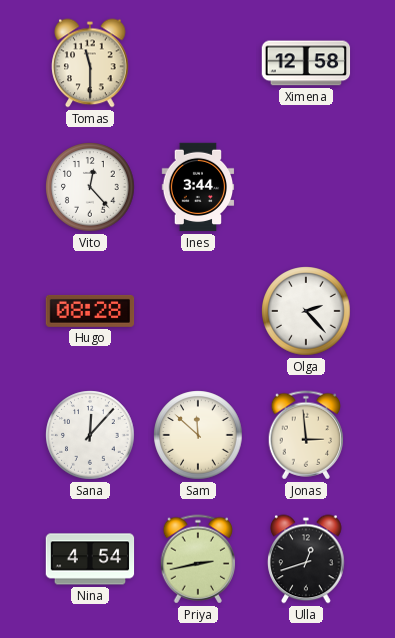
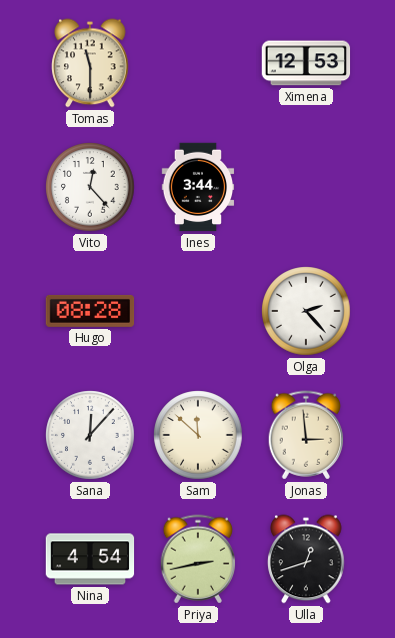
Ximena: 12:58 -> 12:53
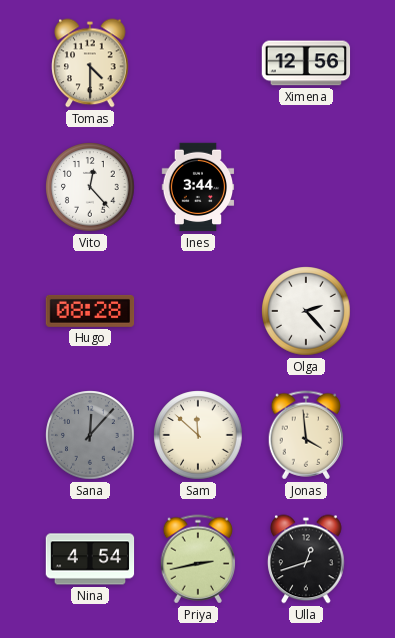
Tomas: 11:30 -> 4:30
Ximena: 12:53 -> 12:56
Sana dial: white -> grey
Jonas: 2:59 -> 3:59
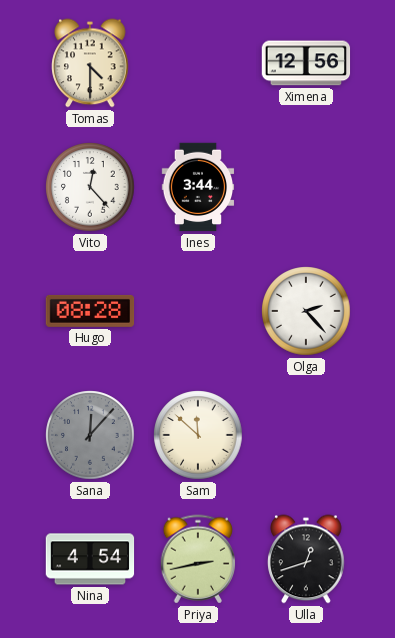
Jonas: 3:59 -> none
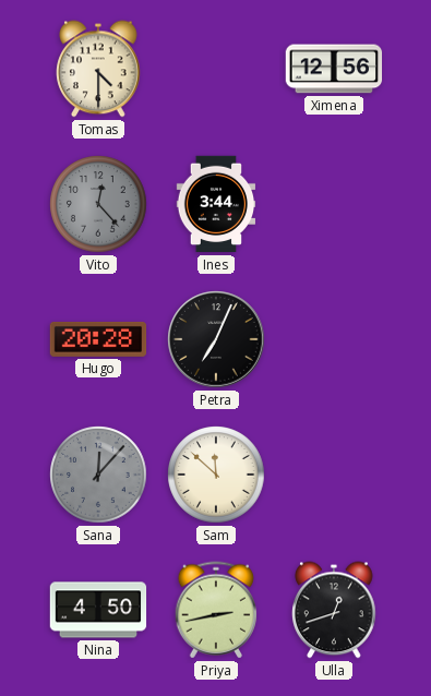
Vito dial: white -> grey
Hugo: 08:28 -> 20:28
Petra: none -> 7:04
Olga: 2:23 -> none
Nina: 4:54 -> 4:50
